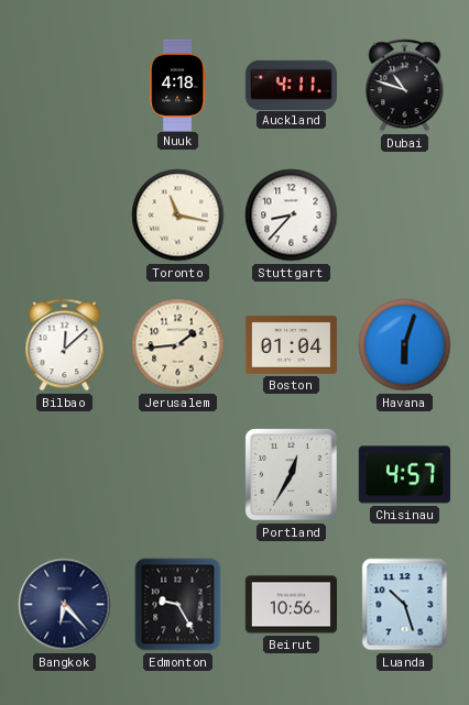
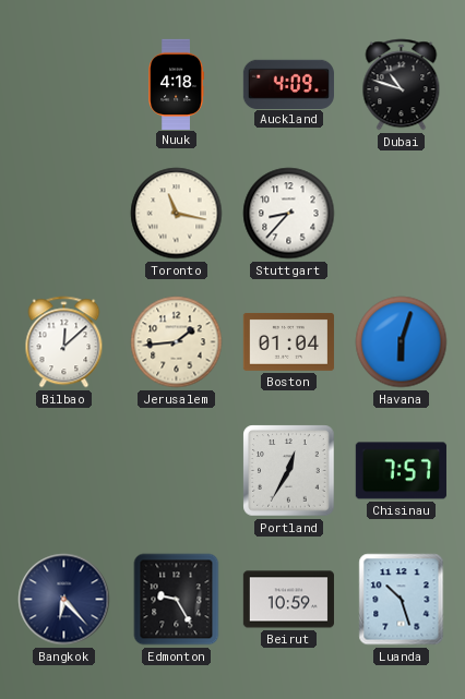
Auckland: 4:11 -> 4:09
Chisinau: 4:57 -> 7:57
Beirut: 10:56 -> 10:59
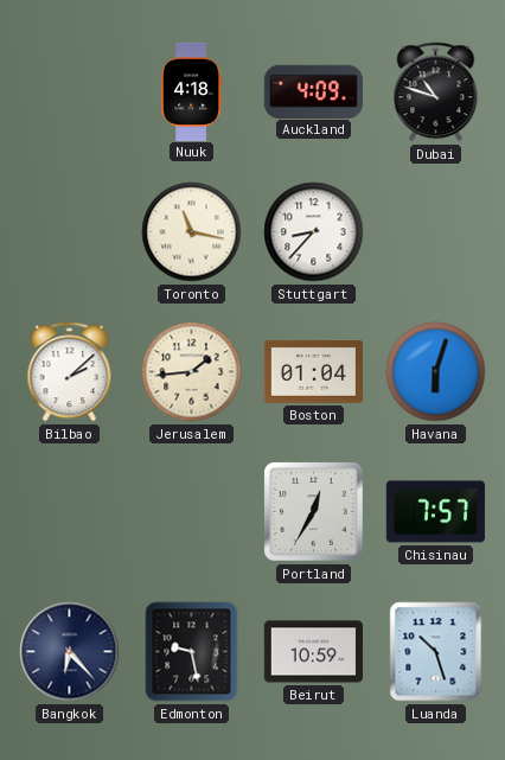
Bilbao: 12:08 -> 2:08
Edmonton: 9:25 -> 9:28
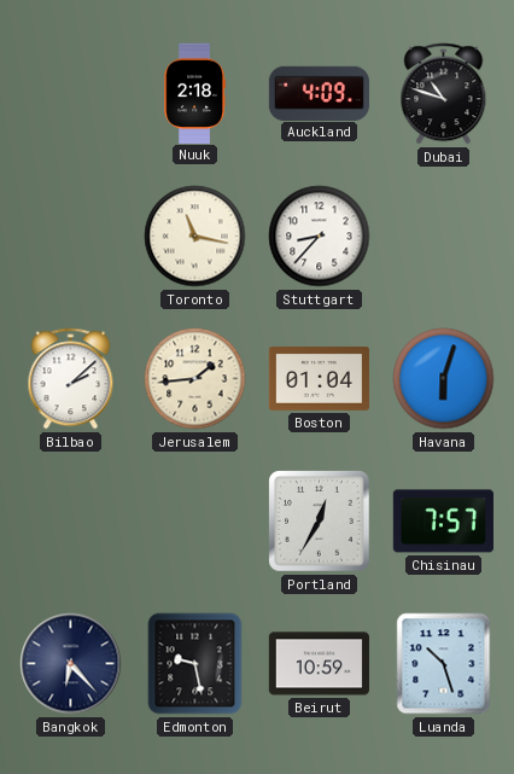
Nuuk: 4:18 -> 2:18
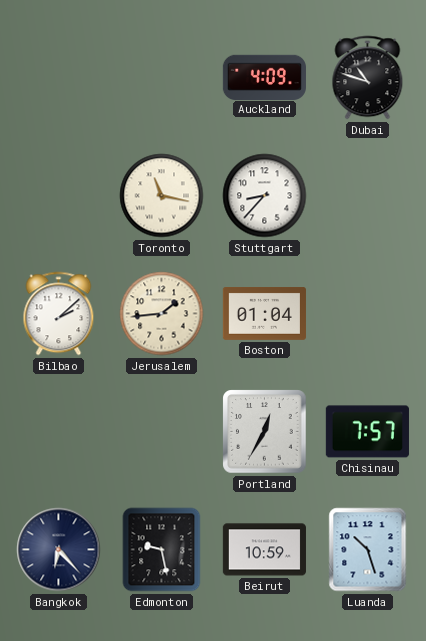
Nuuk: 2:18 -> none
Havana: 6:03 -> none
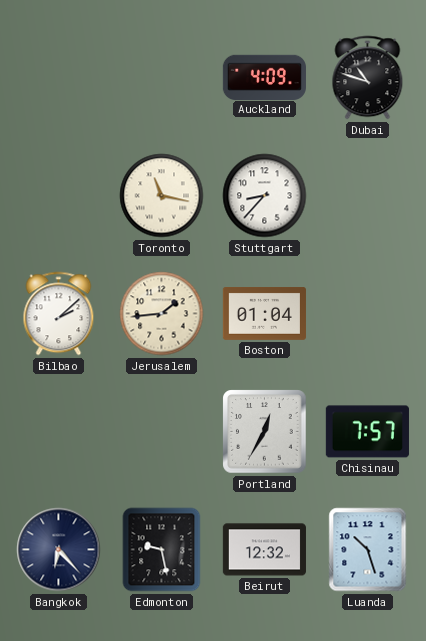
Beirut: 10:59 -> 12:32
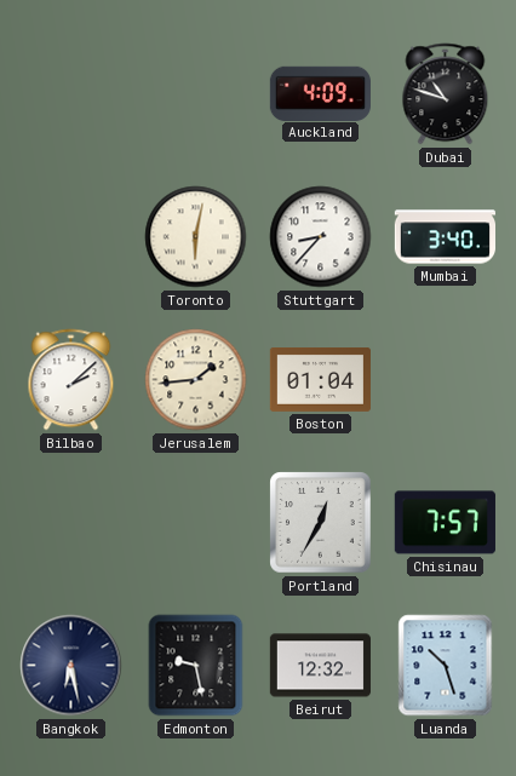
Toronto: 11:17 -> 6:02
Mumbai: none -> 3:40
Bangkok: 6:23 -> 6:28
